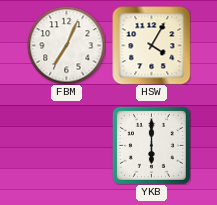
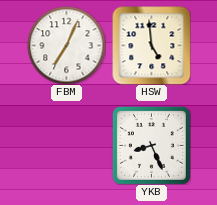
HSW: 4:05 -> 4:59
YKB: 6:00 -> 8:26
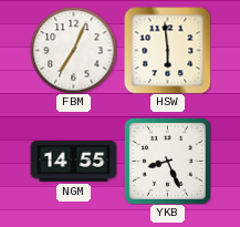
HSW: 4:59 -> 5:59
NGM: none -> 14:55
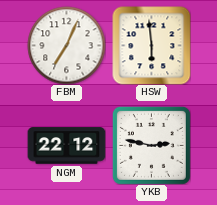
NGM: 14:55 -> 22:12
YKB: 8:26 -> 2:47
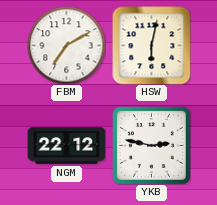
FBM: 7:04 -> 7:10
HSW: 5:59 -> 6:02
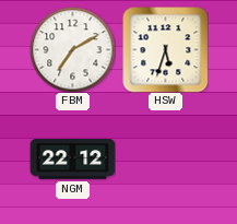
HSW: 6:02 -> 5:33
YKB: 2:47 -> none
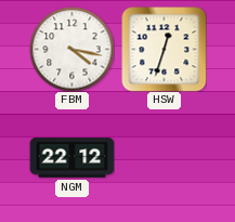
FBM: 7:10 -> 4:17
HSW: 5:33 -> 12:33
